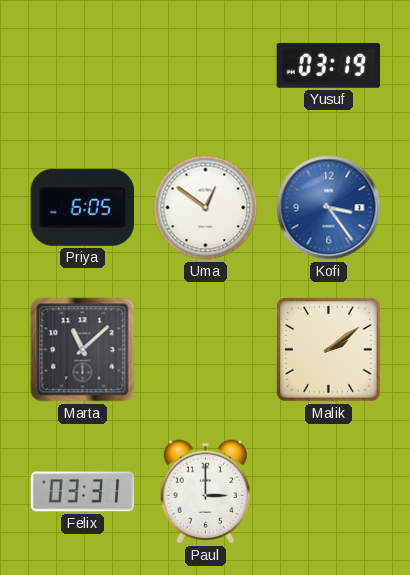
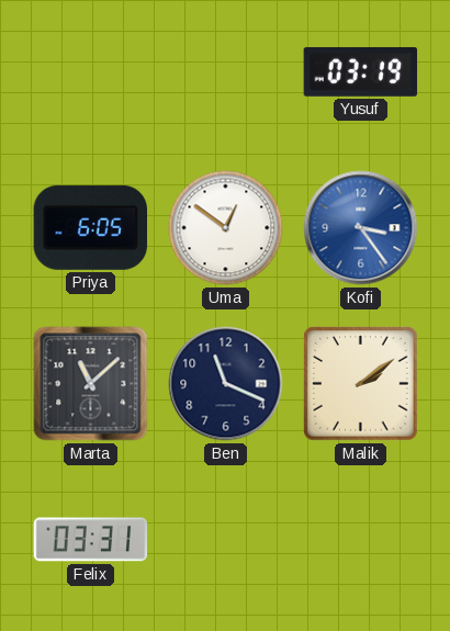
Ben: none -> 11:19
Paul: 3:00 -> none
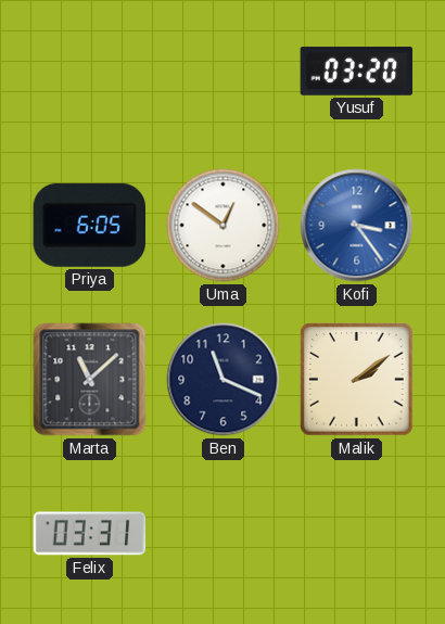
Yusuf: 03:19 -> 03:20
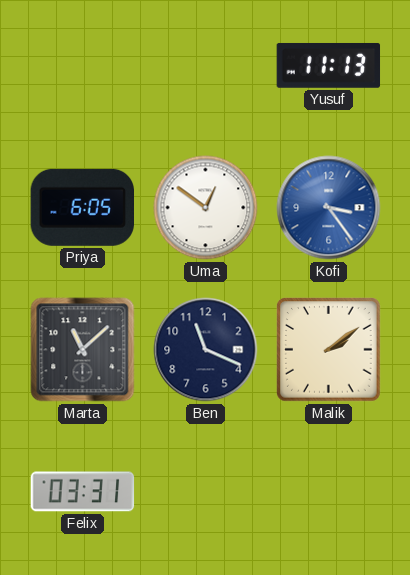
Yusuf: 03:20 -> 11:13
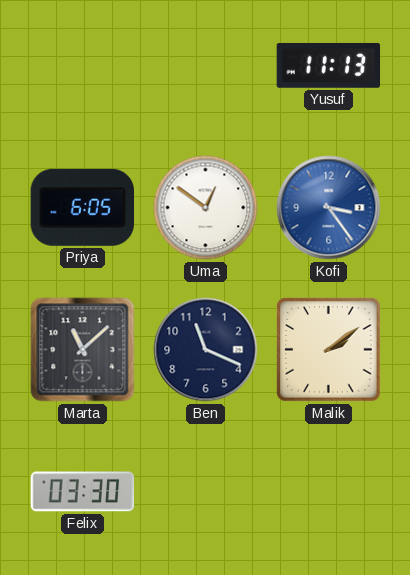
Felix: 03:31 -> 03:30
